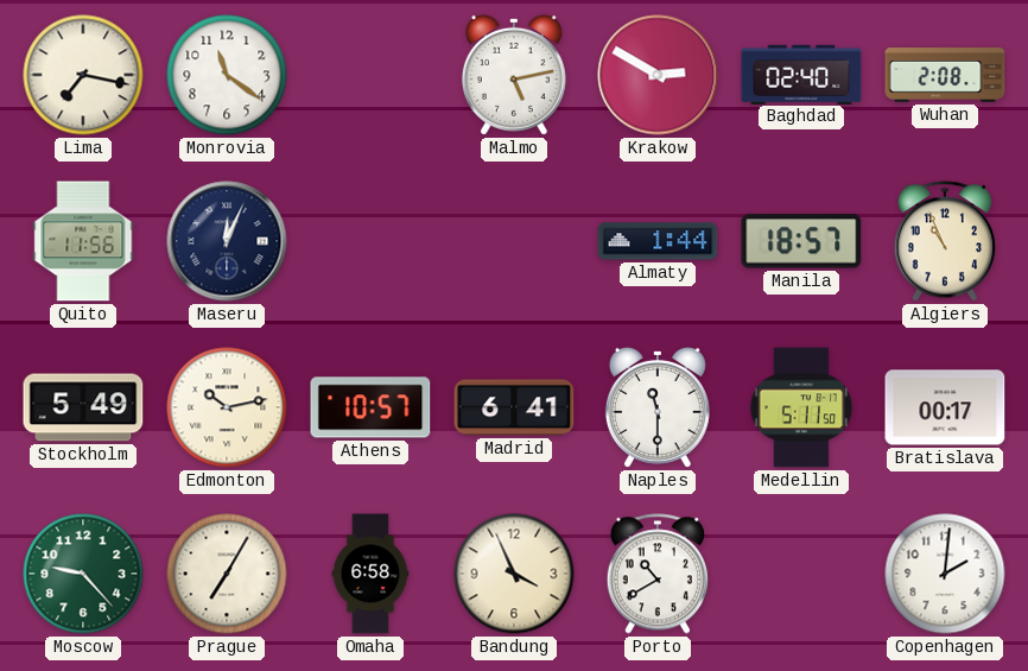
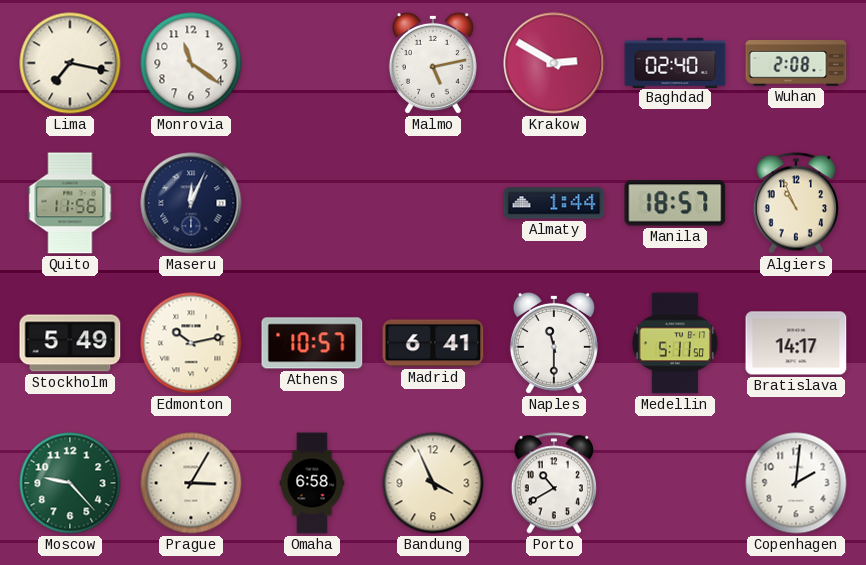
Bratislava: 00:17 -> 14:17
Prague: 7:05 -> 3:05
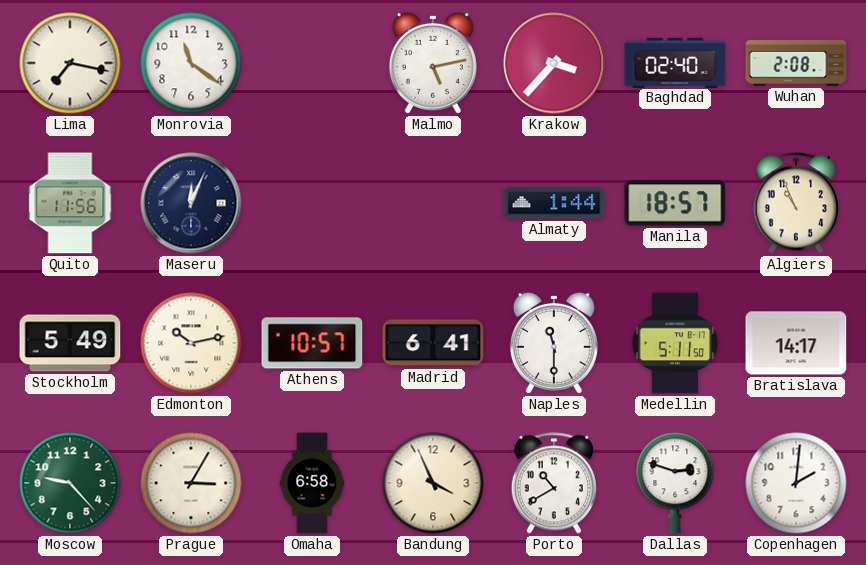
Krakow: 2:50 -> 3:37
Dallas: none -> 2:48
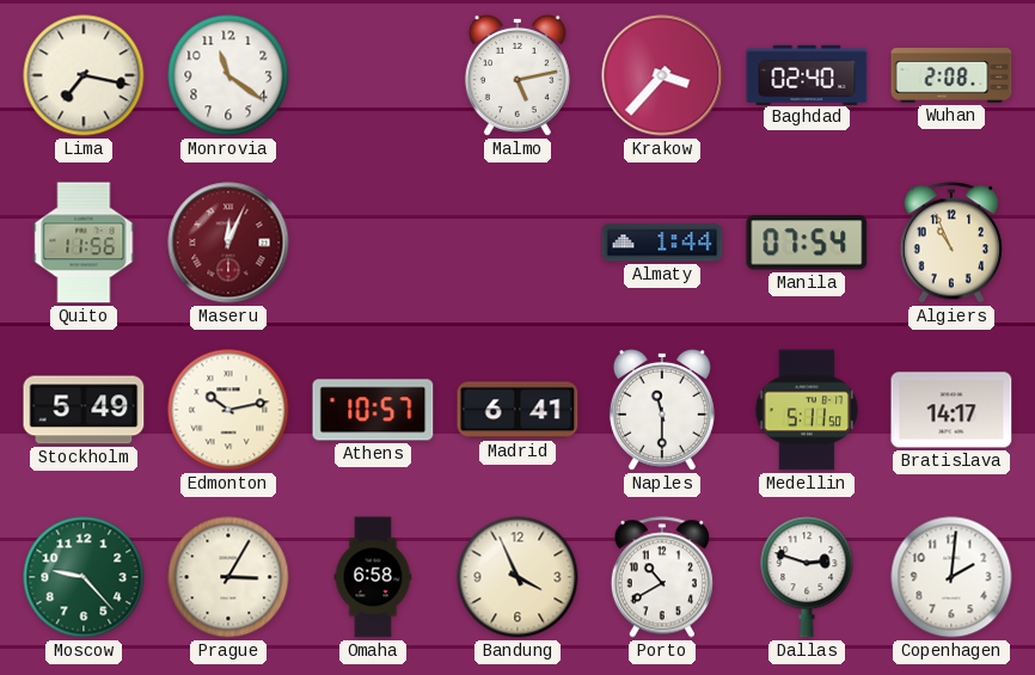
Maseru dial: navy -> burgundy
Manila: 18:57 -> 07:54
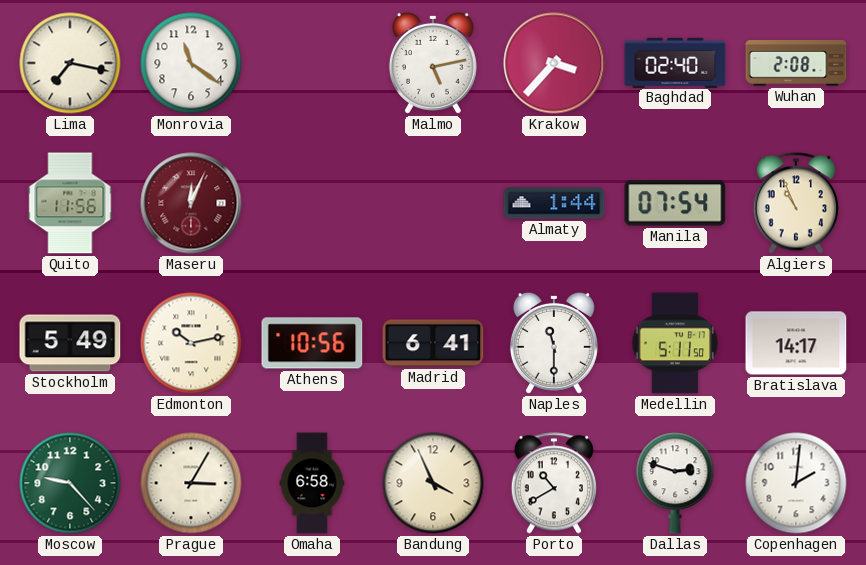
Athens: 10:57 -> 10:56
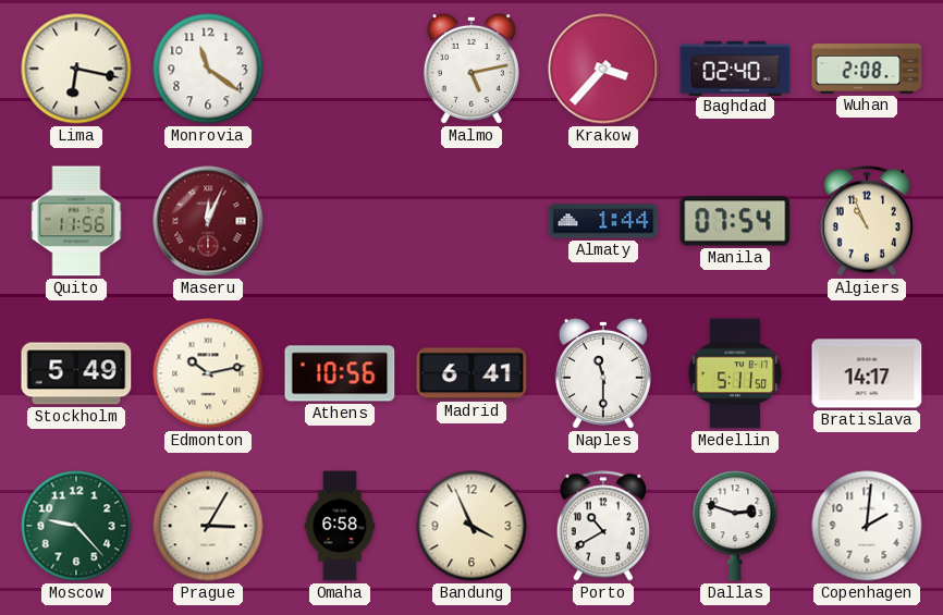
Lima: 7:17 -> 6:17
